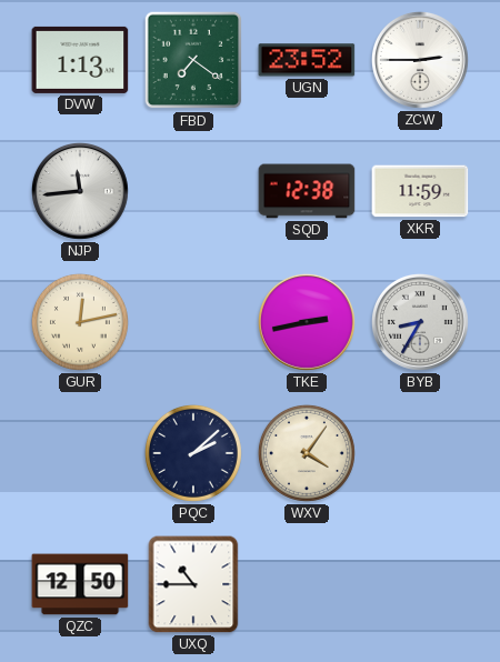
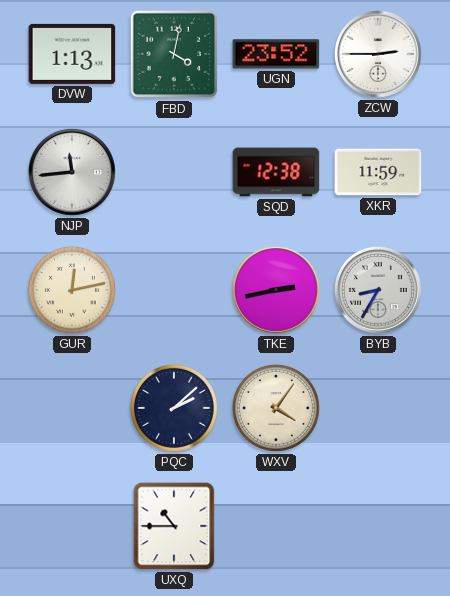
FBD: 7:21 -> 4:02
QZC: 12:50 -> none
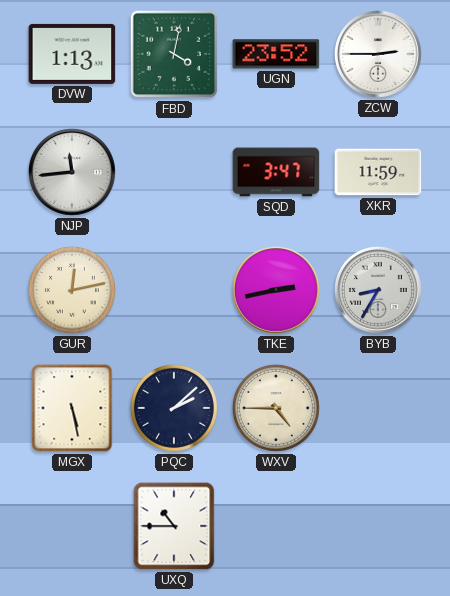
SQD: 12:38 -> 3:47
MGX: none -> 5:28
WXV: 4:06 -> 4:45
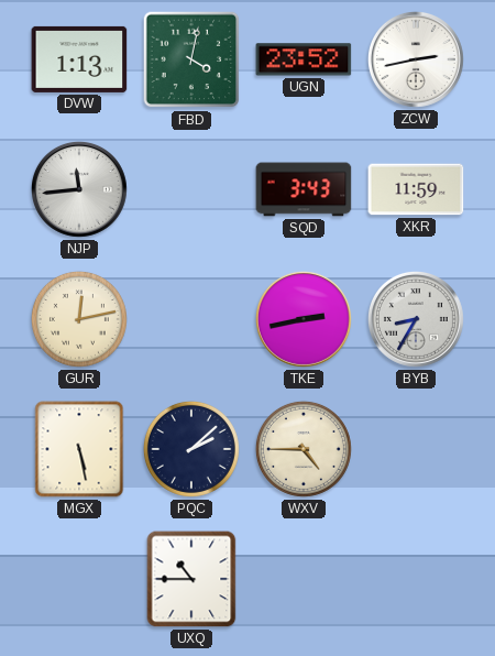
ZCW: 2:45 -> 2:43
SQD: 3:47 -> 3:43
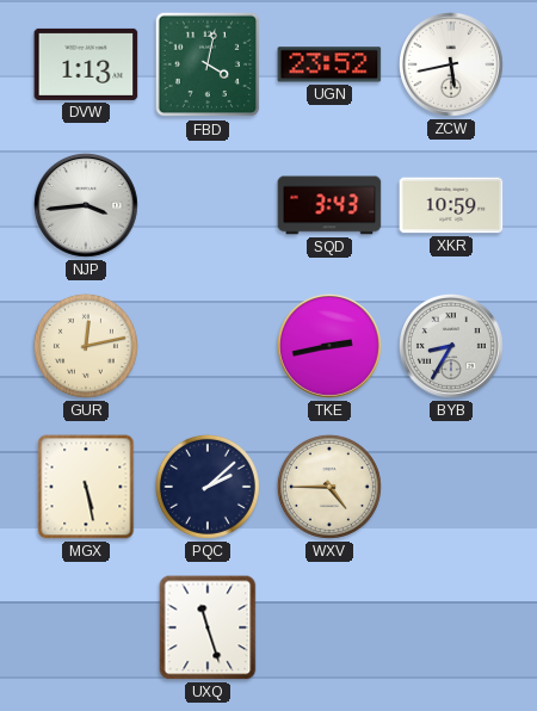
ZCW: 2:43 -> 5:43
NJP: 11:44 -> 3:44
XKR: 11:59 -> 10:59
UXQ: 10:45 -> 11:27
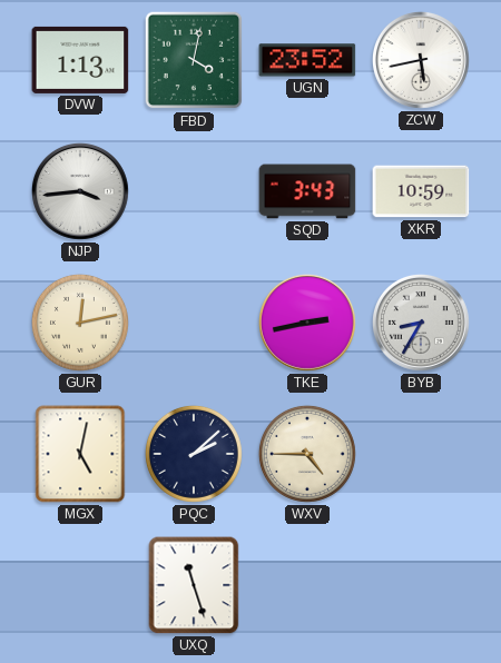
MGX: 5:28 -> 5:02
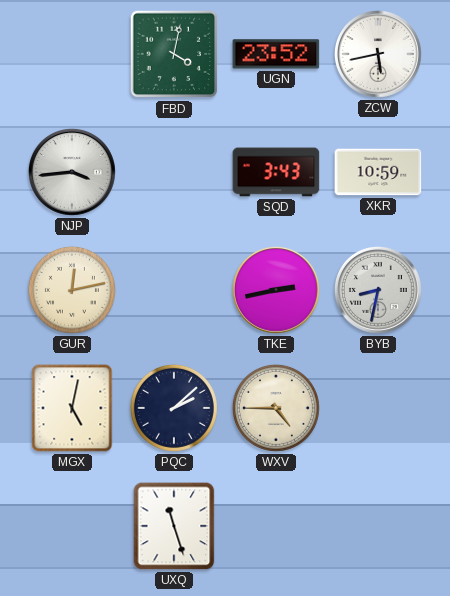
DVW: 1:13 -> none
BYB: 8:35 -> 8:32
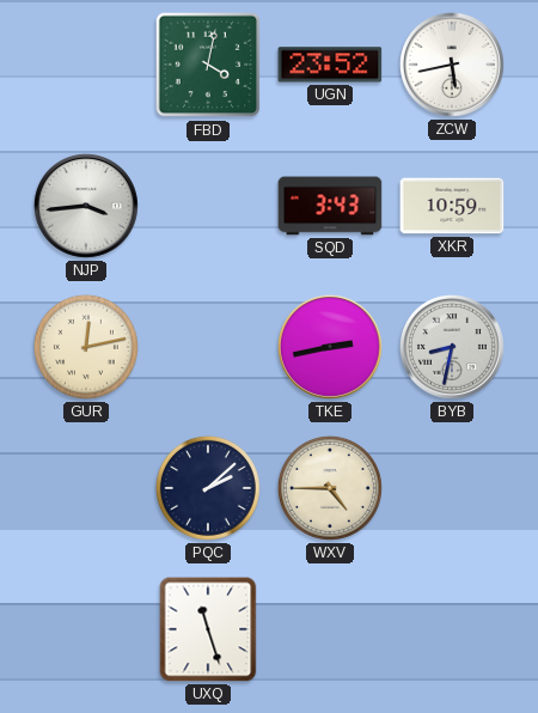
MGX: 5:02 -> none
